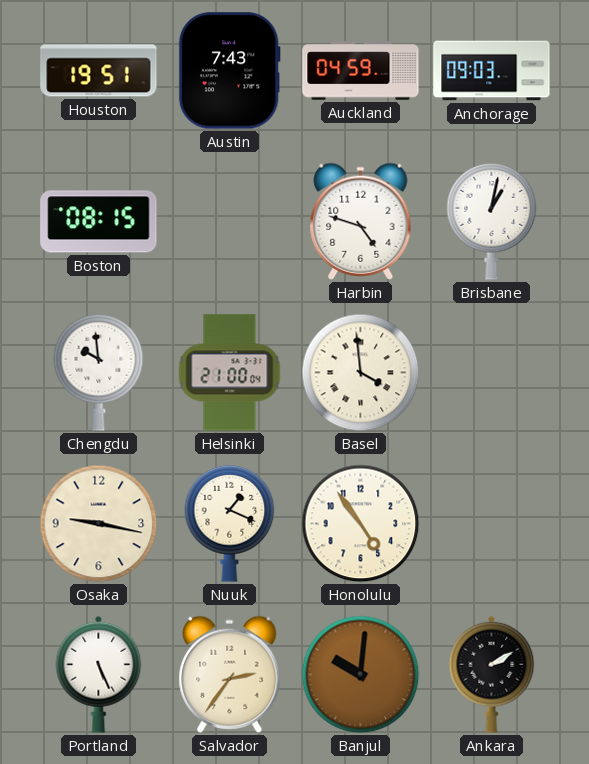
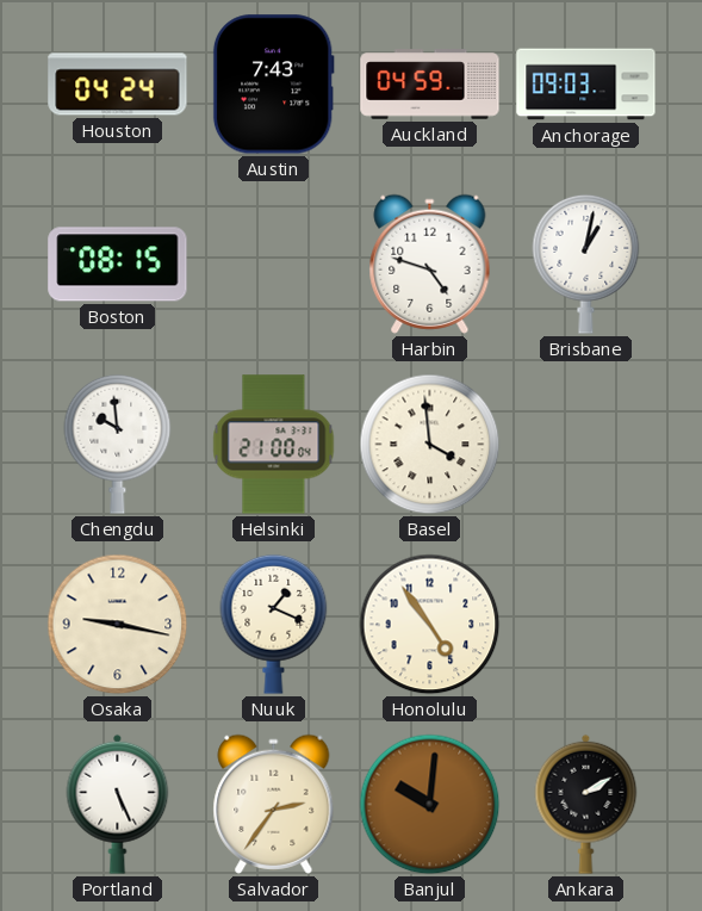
Houston: 19:51 -> 04:24
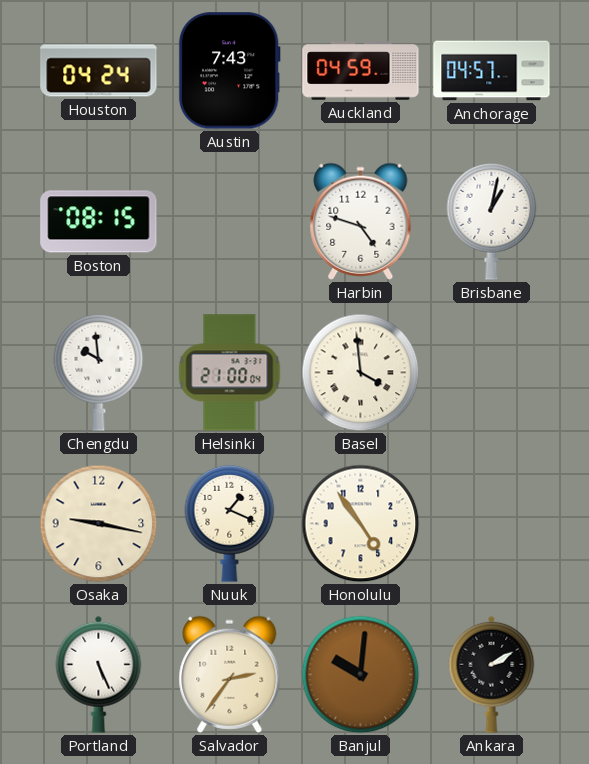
Anchorage: 09:03 -> 04:57
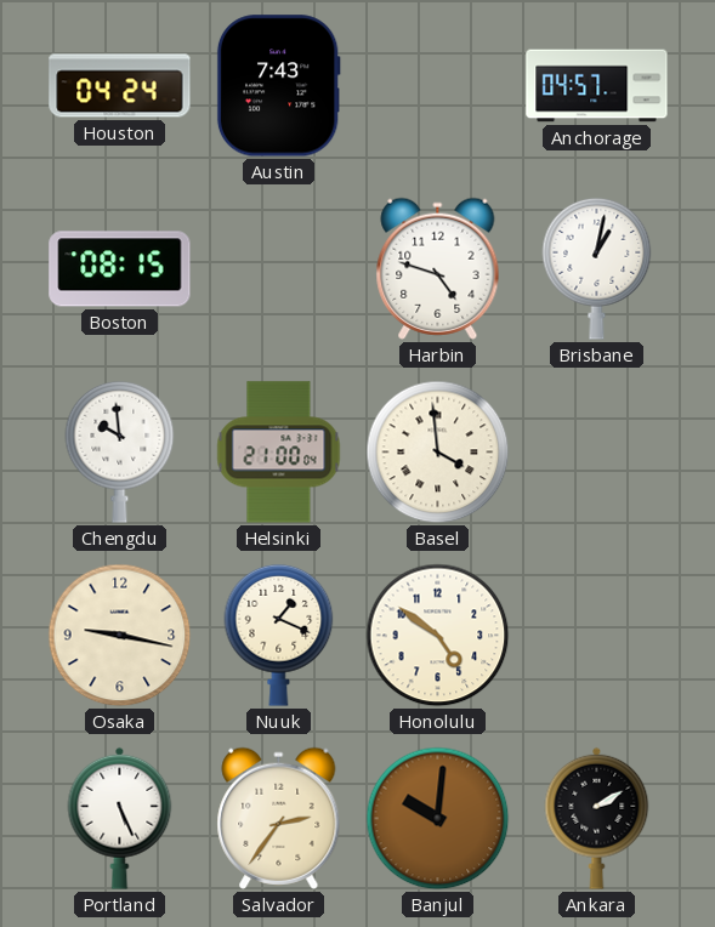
Auckland: 04:59 -> none
Honolulu: 4:54 -> 4:51
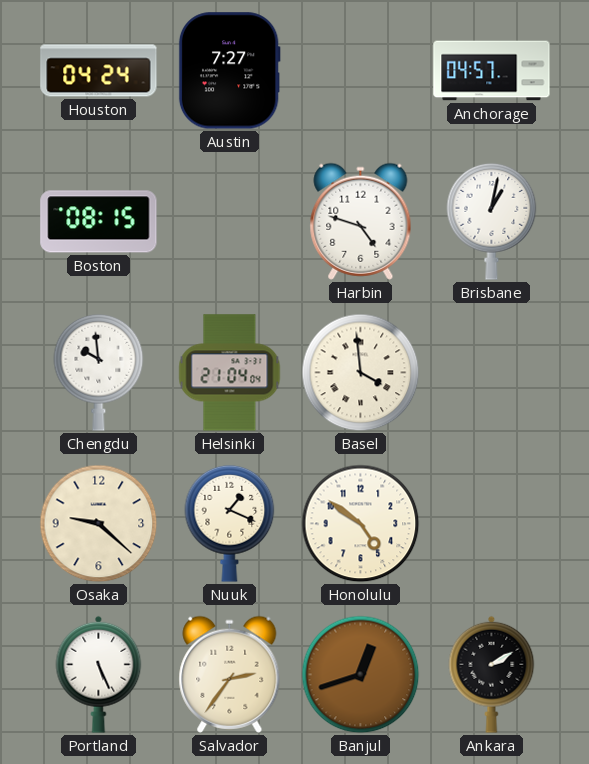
Austin: 7:43 -> 7:27
Helsinki: 21:00 -> 21:04
Osaka: 9:17 -> 9:22
Banjul: 10:01 -> 12:42
